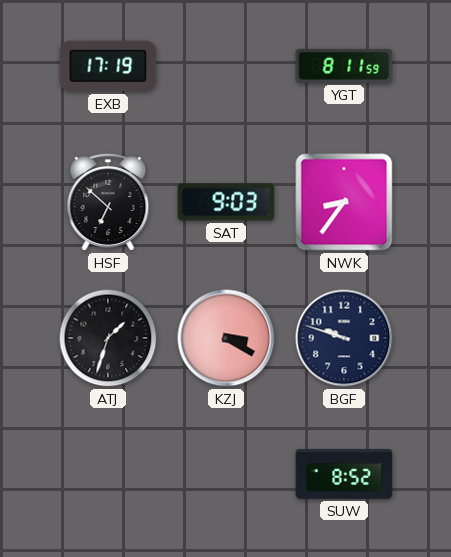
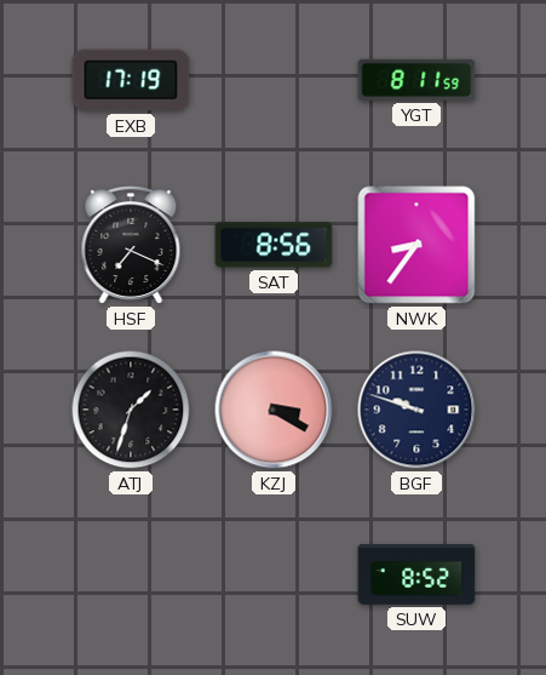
HSF: 6:52 -> 7:19
SAT: 9:03 -> 8:56
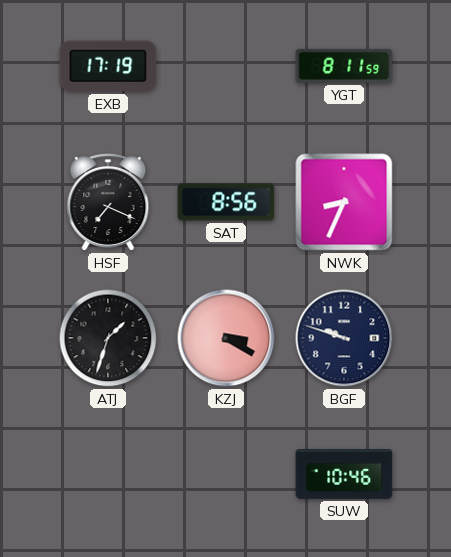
NWK: 8:36 -> 8:34
SUW: 8:52 -> 10:46
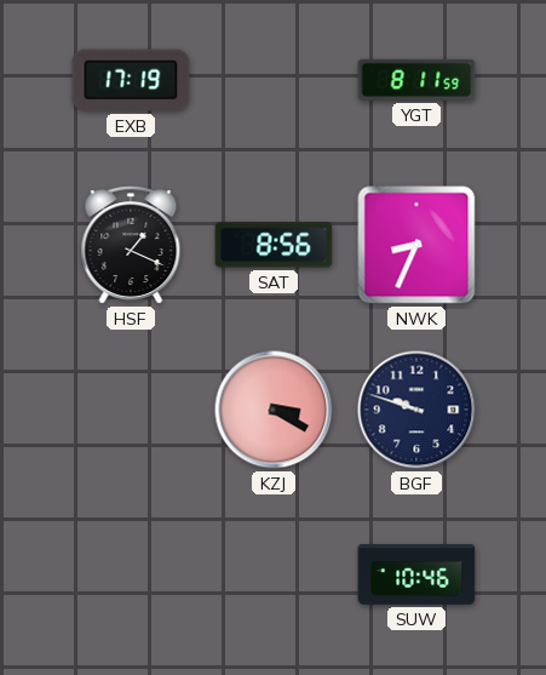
HSF: 7:19 -> 1:19
ATJ: 1:33 -> none
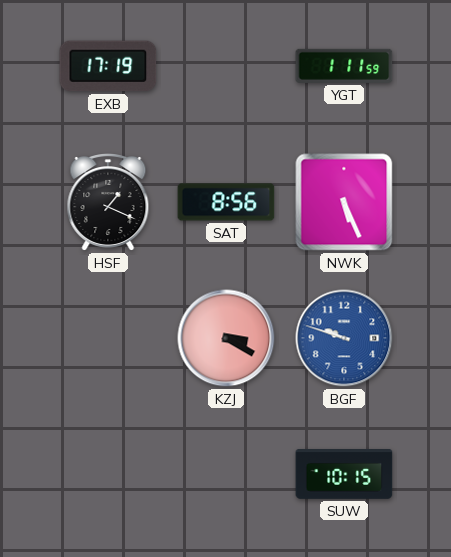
YGT: 8:11 -> 1:11
NWK: 8:34 -> 5:26
BGF dial: navy -> blue
SUW: 10:46 -> 10:15
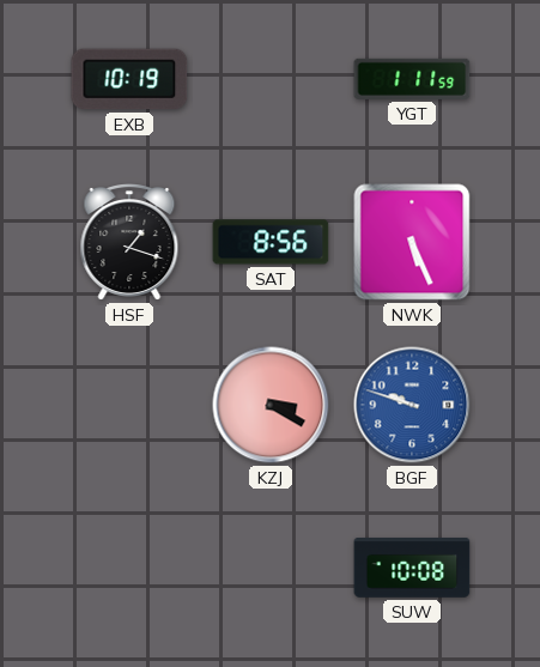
EXB: 17:19 -> 10:19
HSF: 1:19 -> 1:18
SUW: 10:15 -> 10:08
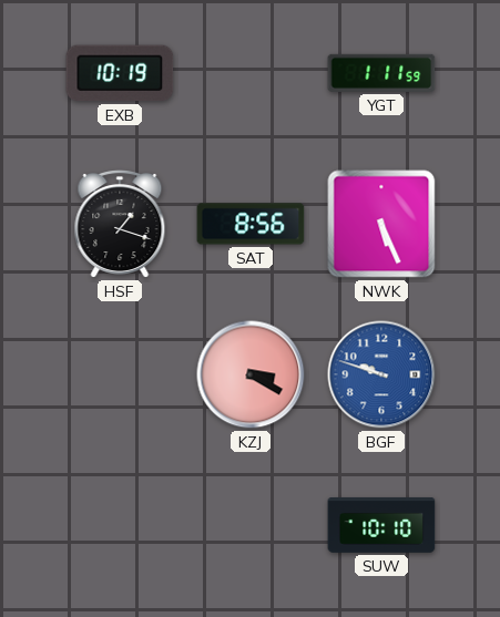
SUW: 10:08 -> 10:10
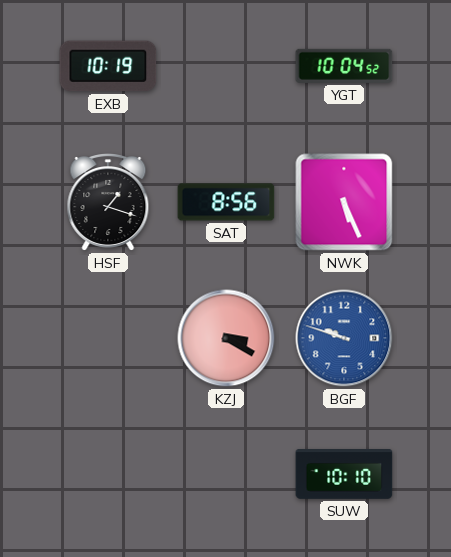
YGT: 1:11 -> 10:04
